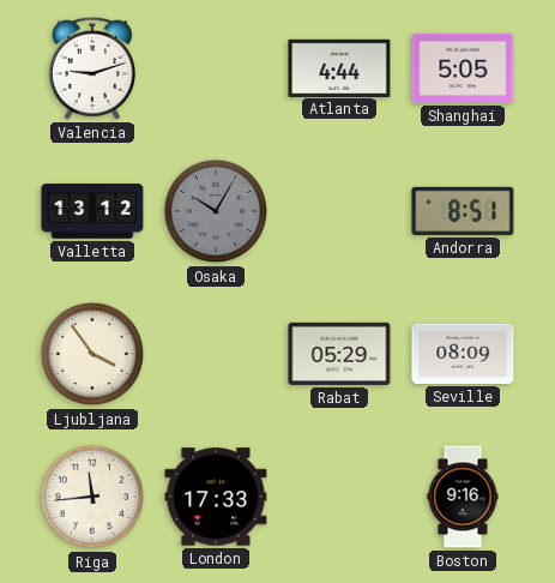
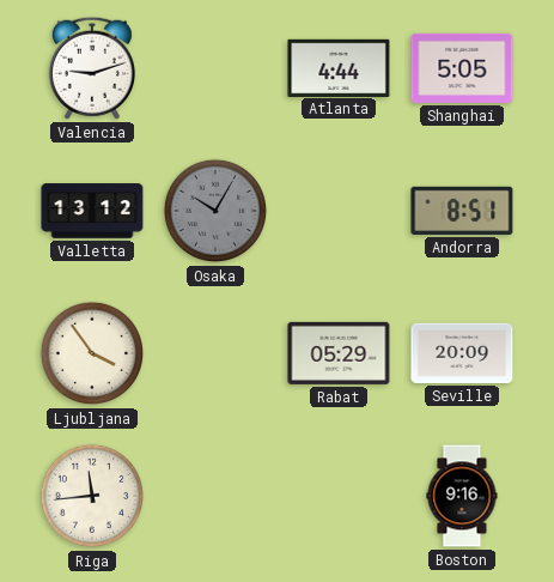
Seville: 08:09 -> 20:09
London: 17:33 -> none
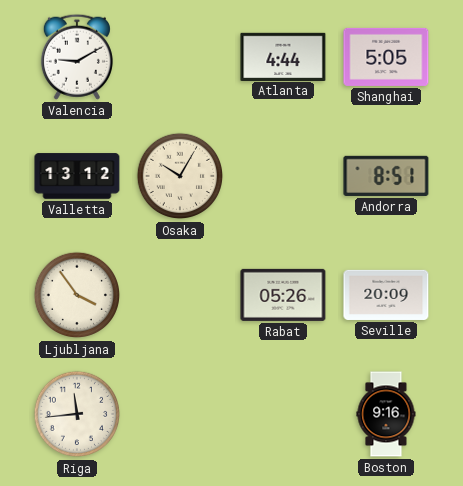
Valencia: 9:12 -> 9:10
Osaka dial: grey -> cream
Rabat: 05:29 -> 05:26
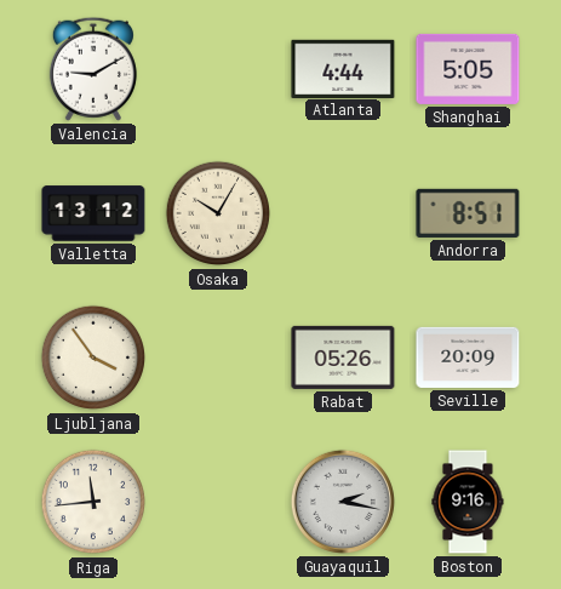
Guayaquil: none -> 2:17
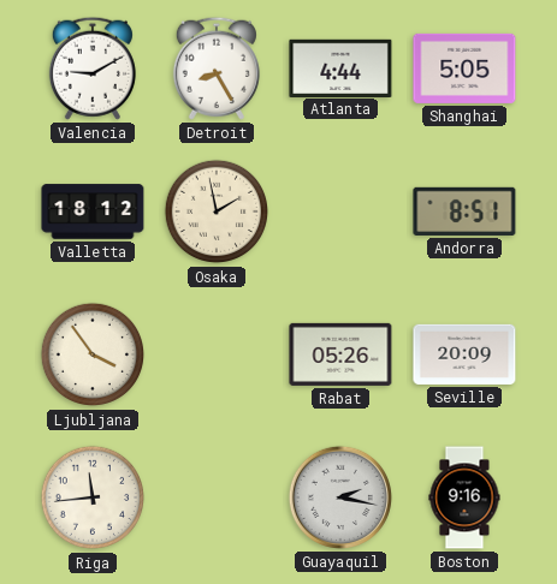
Detroit: none -> 8:25
Valletta: 13:12 -> 18:12
Osaka: 10:05 -> 1:58
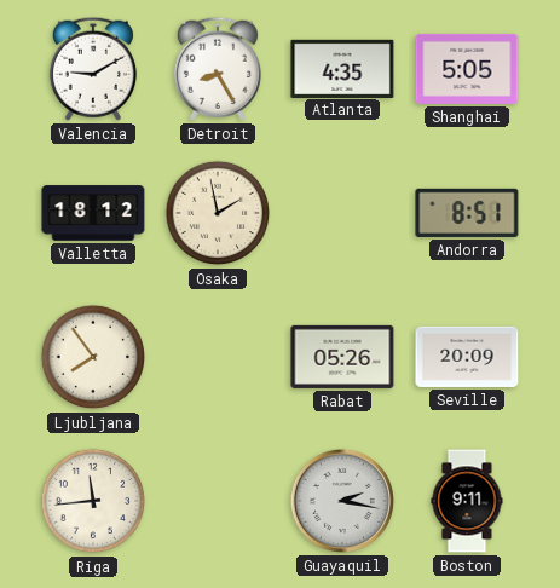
Atlanta: 4:44 -> 4:35
Ljubljana: 3:54 -> 7:54
Boston: 9:16 -> 9:11
